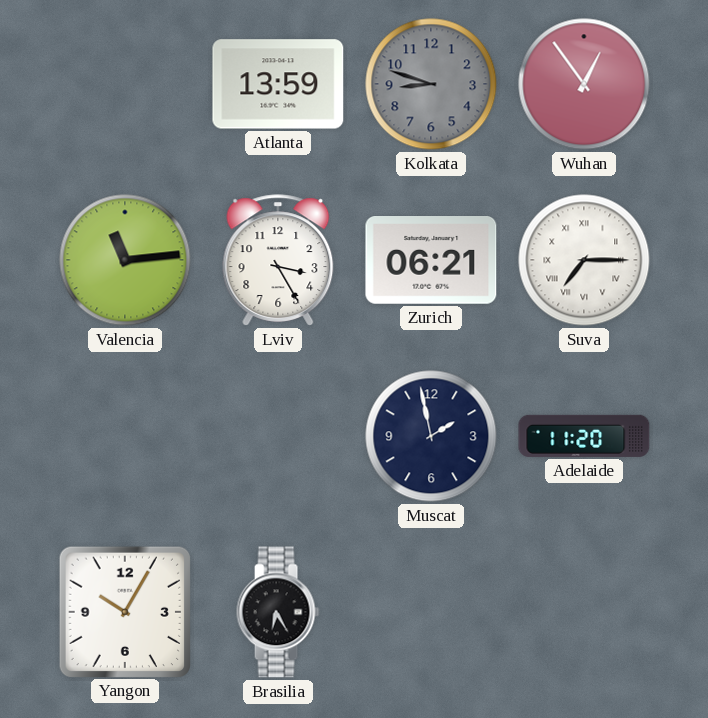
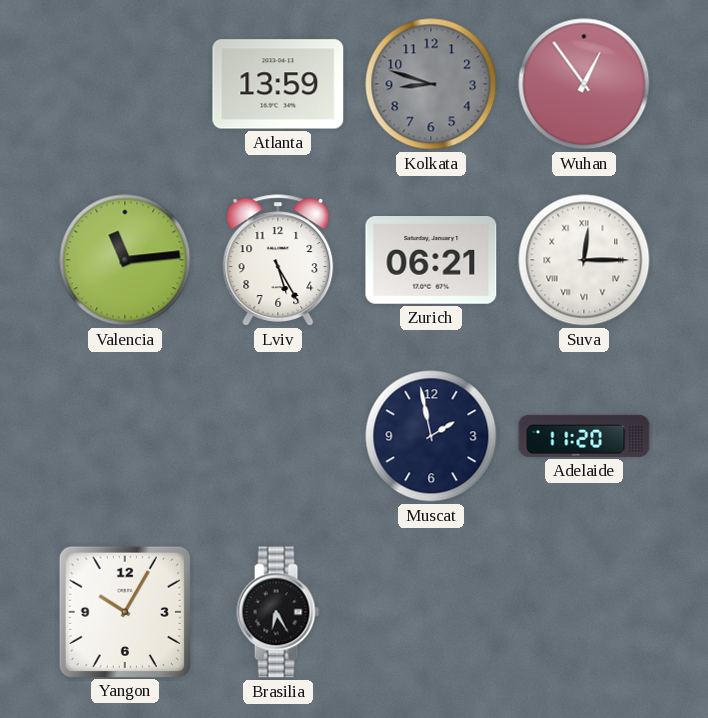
Lviv: 3:25 -> 5:25
Suva: 7:15 -> 12:15
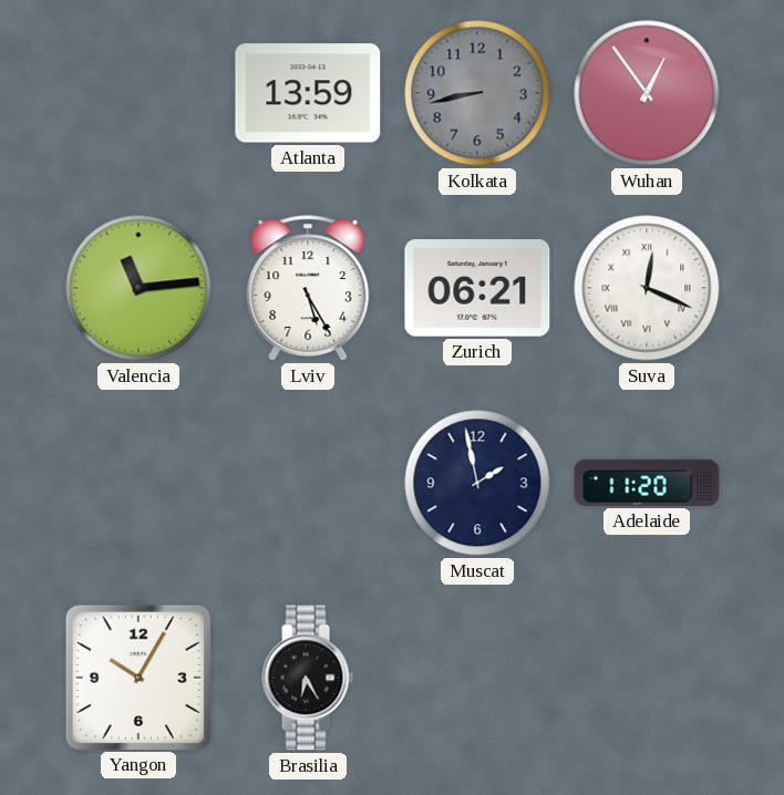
Kolkata: 8:48 -> 8:43
Suva: 12:15 -> 12:19
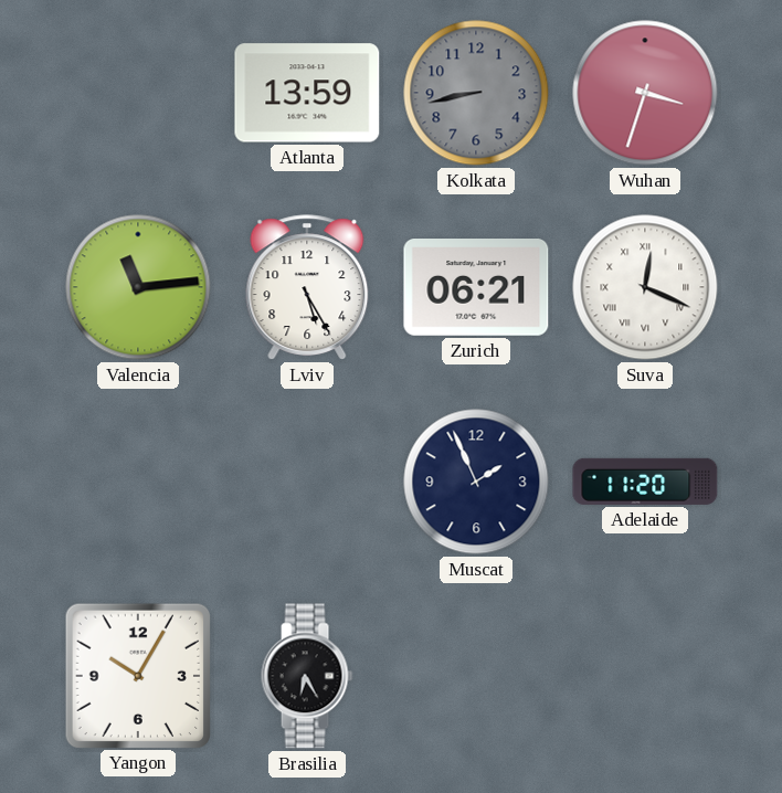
Wuhan: 12:54 -> 3:33
Muscat: 1:58 -> 1:56
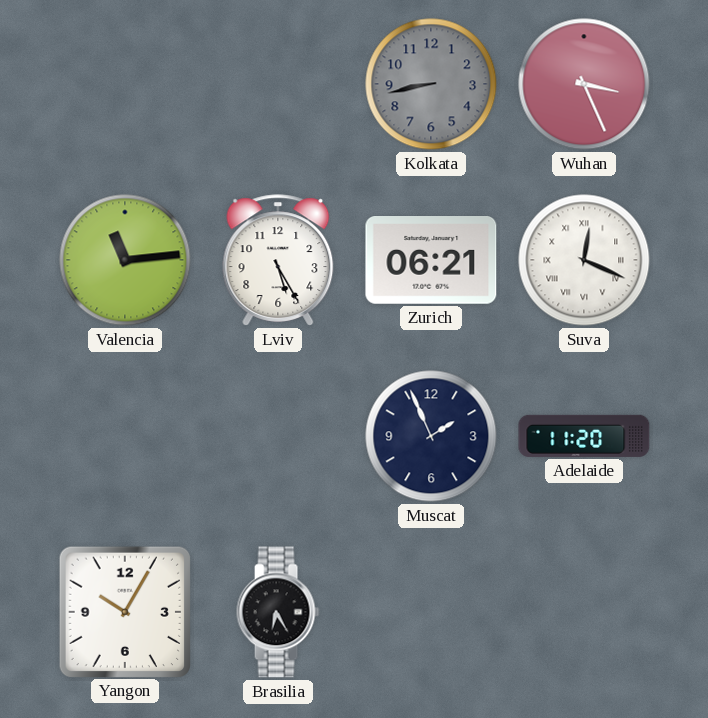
Atlanta: 13:59 -> none
Wuhan: 3:33 -> 3:26
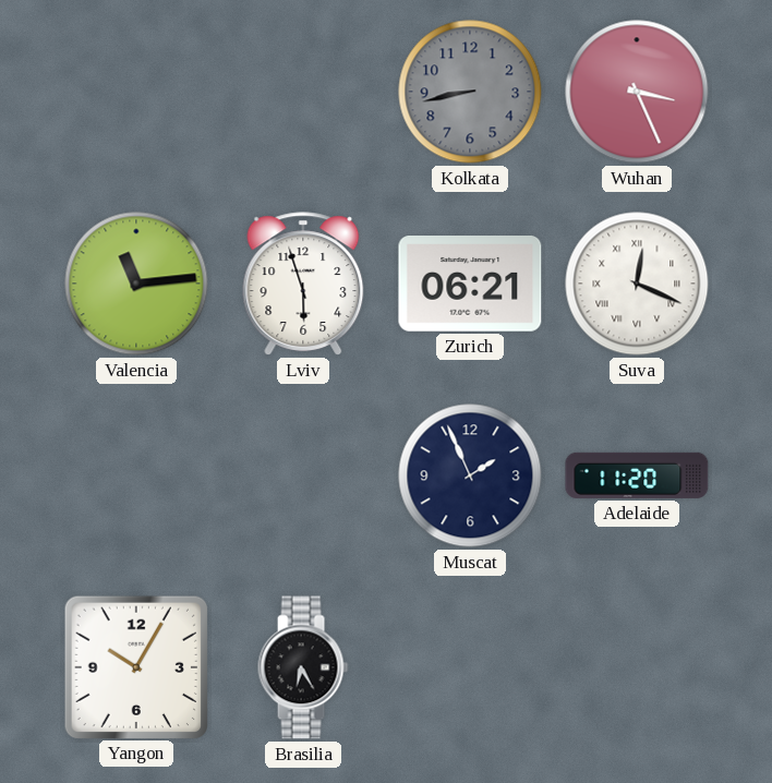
Lviv: 5:25 -> 5:57
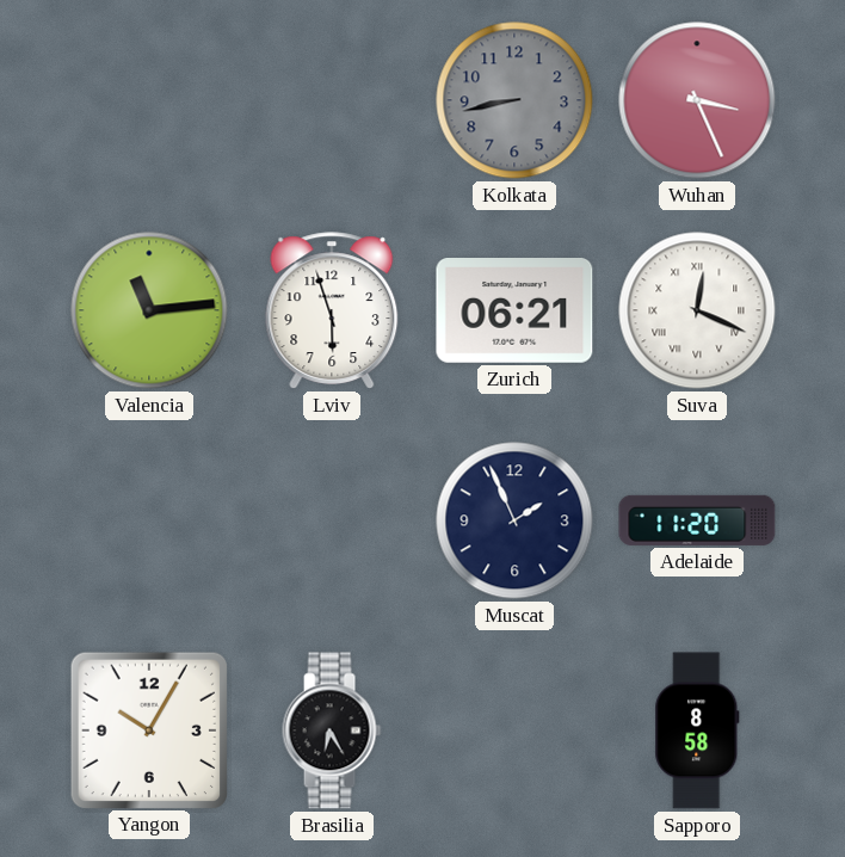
Sapporo: none -> 8:58
